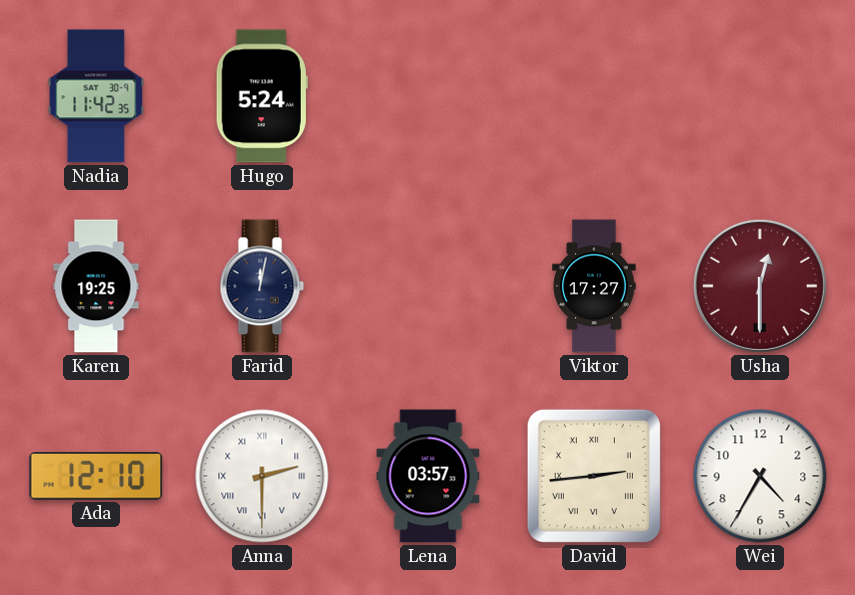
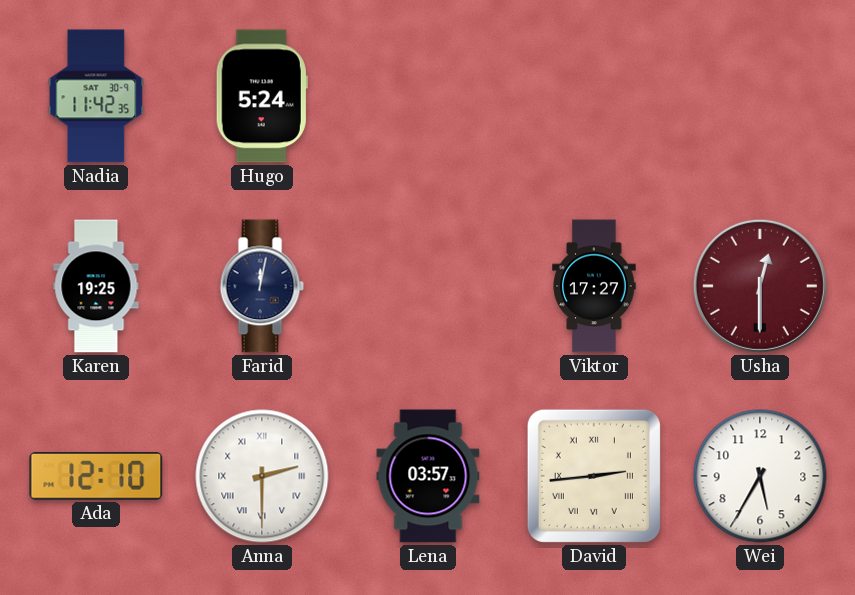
Wei: 4:35 -> 5:35
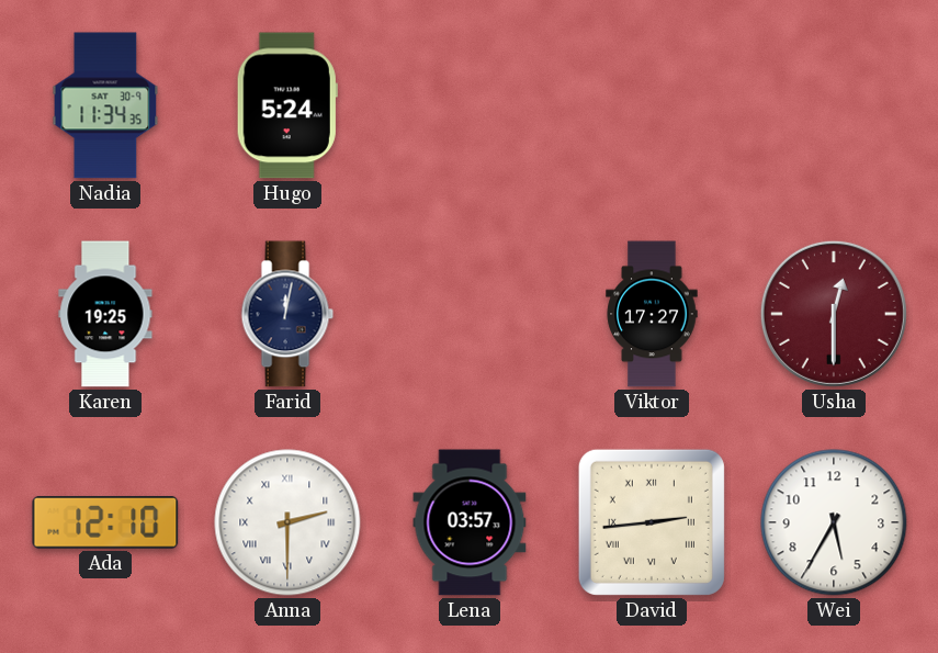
Nadia: 11:42 -> 11:34
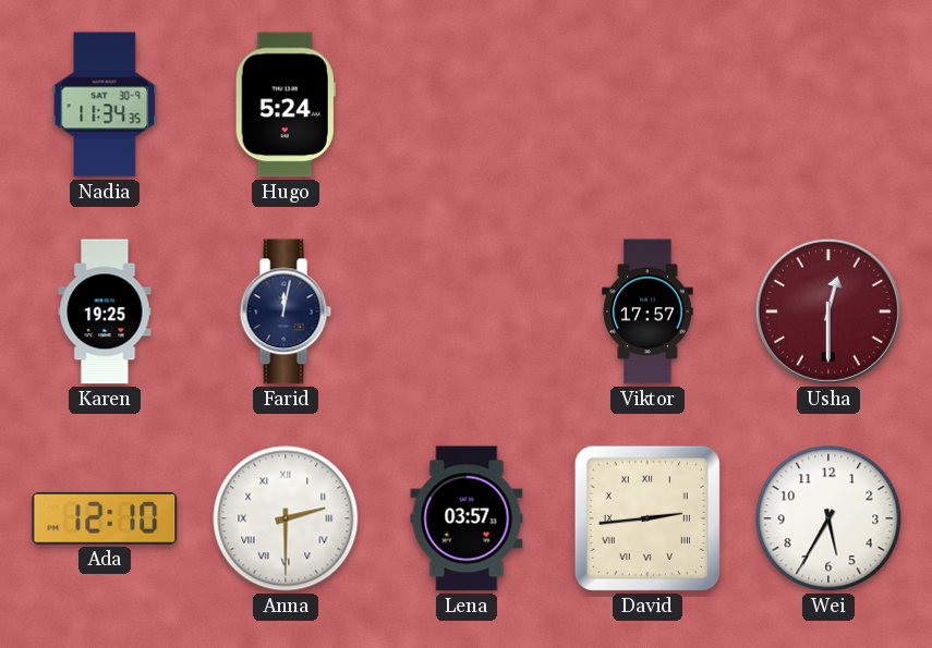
Viktor: 17:27 -> 17:57
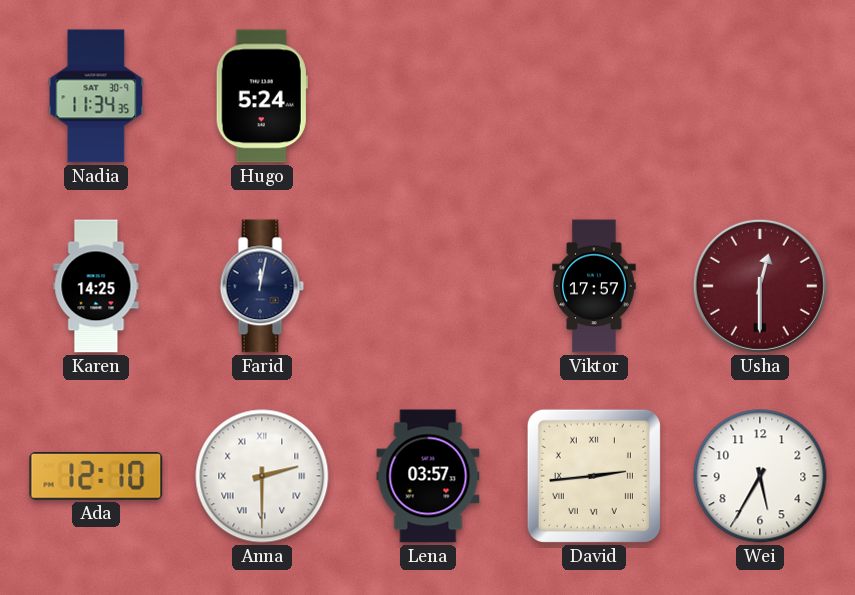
Karen: 19:25 -> 14:25
